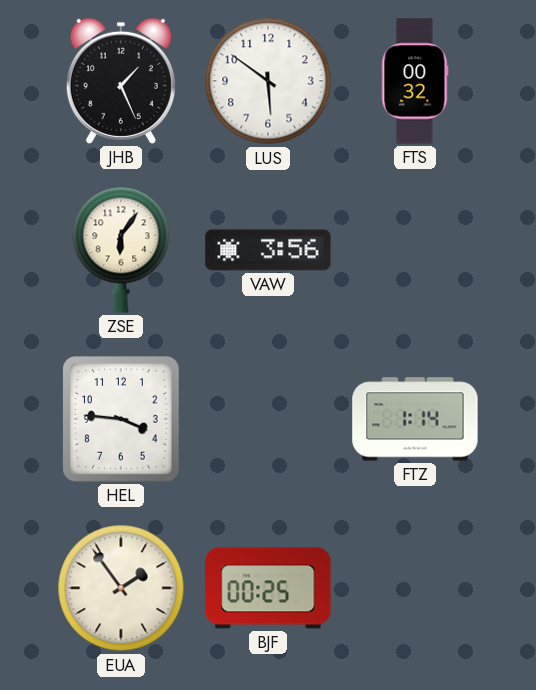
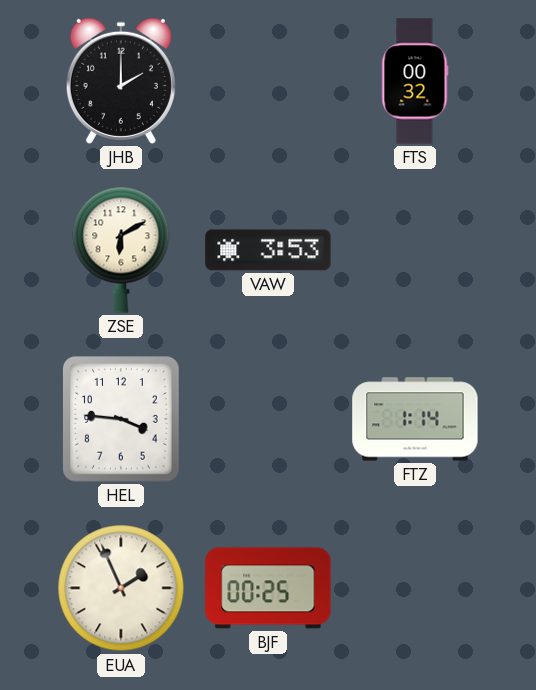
JHB: 1:26 -> 2:00
LUS: 5:51 -> none
ZSE: 6:06 -> 6:10
VAW: 3:56 -> 3:53
EUA: 1:54 -> 1:56
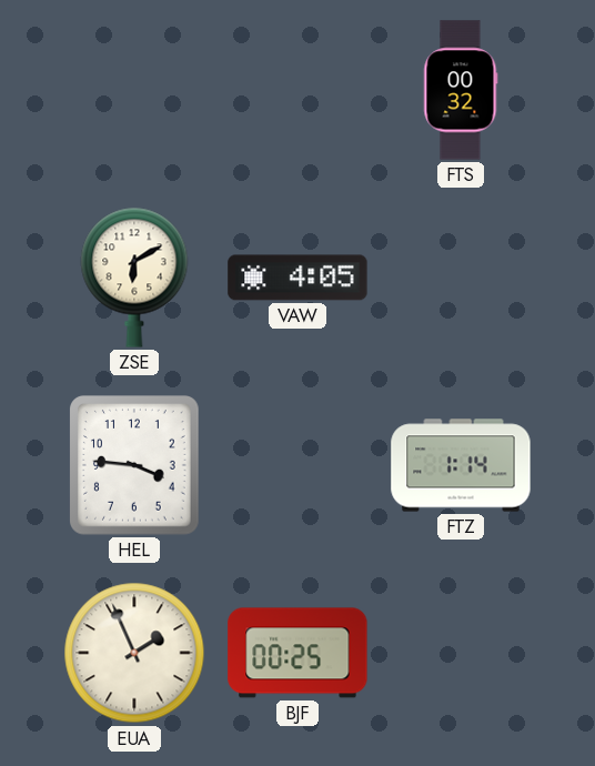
JHB: 2:00 -> none
VAW: 3:53 -> 4:05
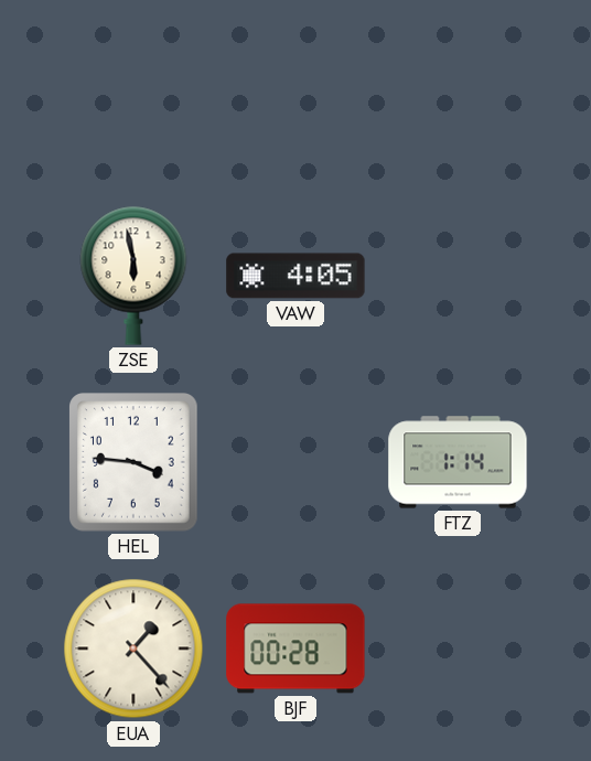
FTS: 00:32 -> none
ZSE: 6:10 -> 5:58
EUA: 1:56 -> 1:23
BJF: 00:25 -> 00:28
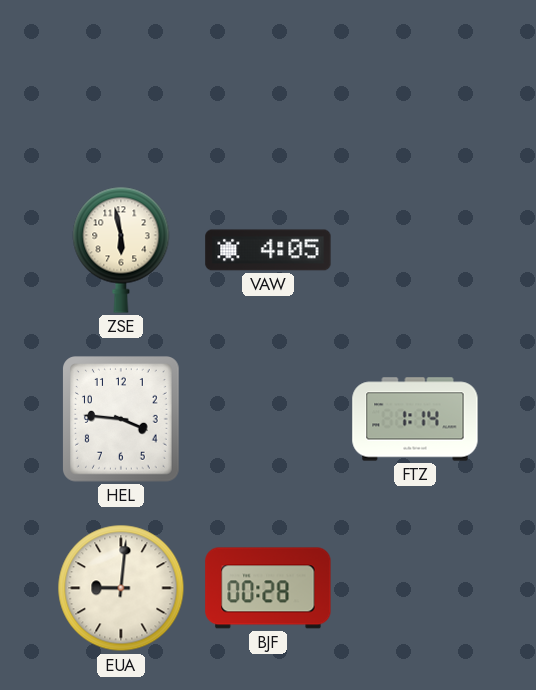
EUA: 1:23 -> 9:01
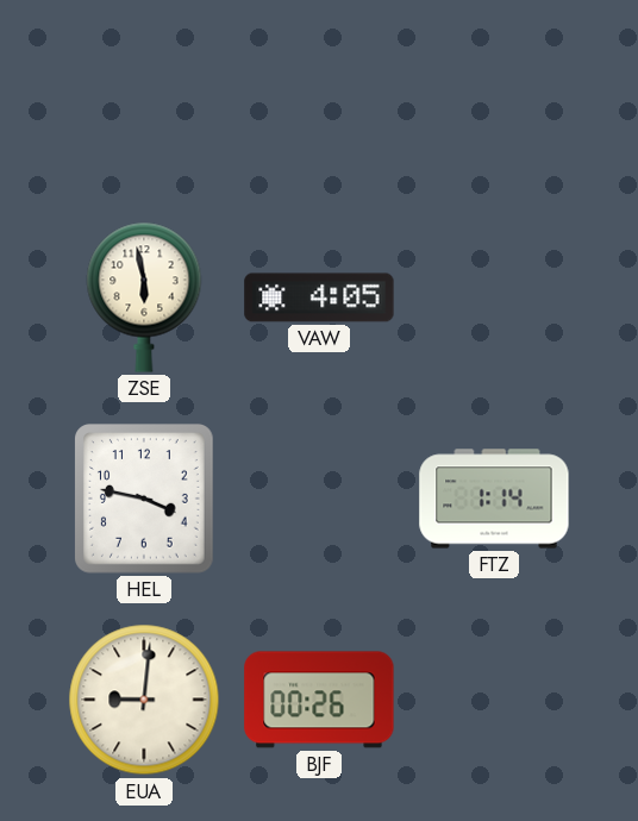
HEL: 3:46 -> 3:47
BJF: 00:28 -> 00:26
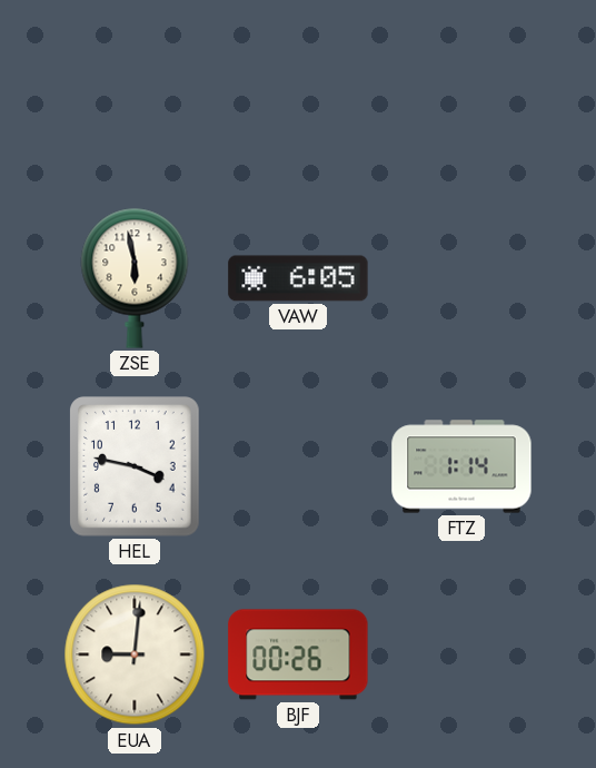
VAW: 4:05 -> 6:05
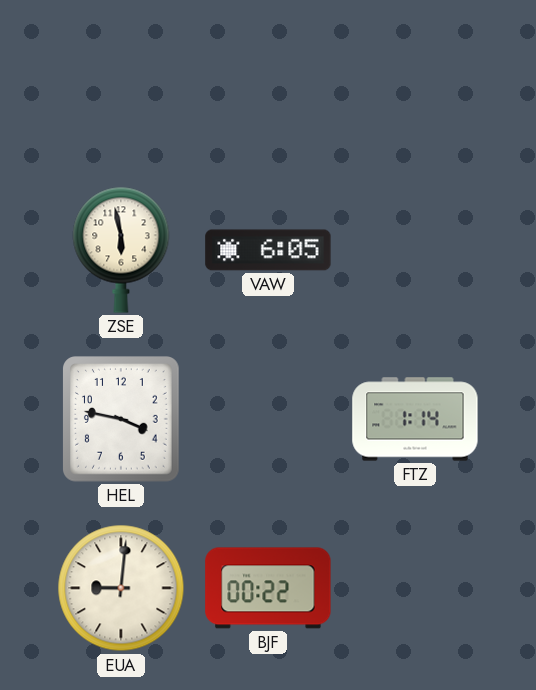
BJF: 00:26 -> 00:22
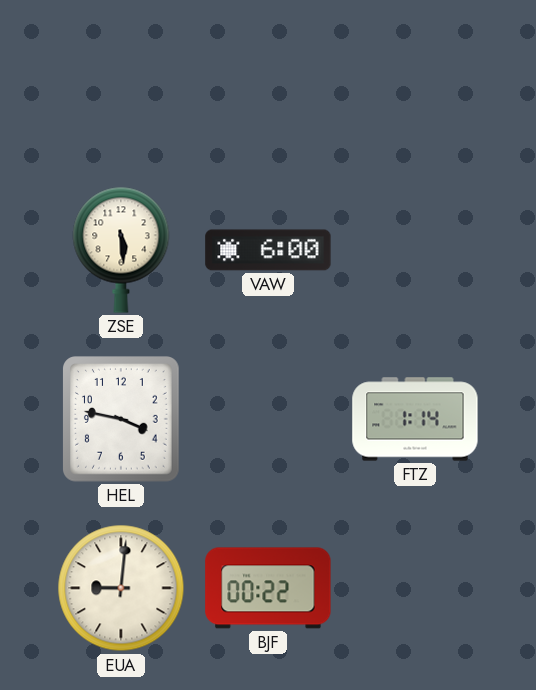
ZSE: 5:58 -> 5:29
VAW: 6:05 -> 6:00
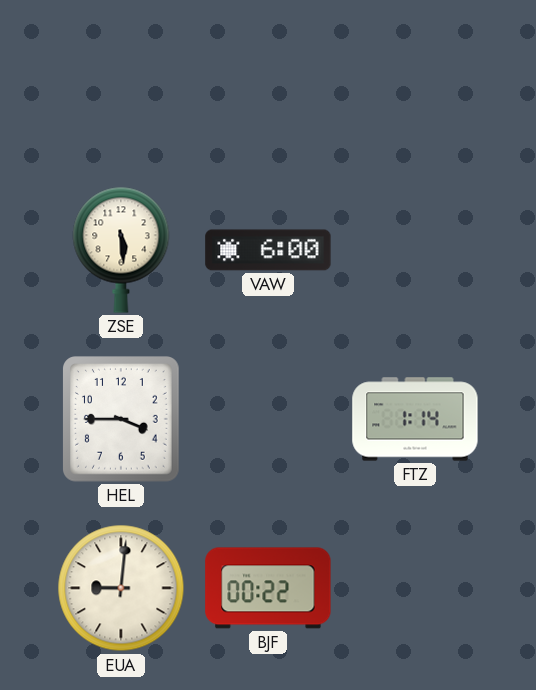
HEL: 3:47 -> 3:45
